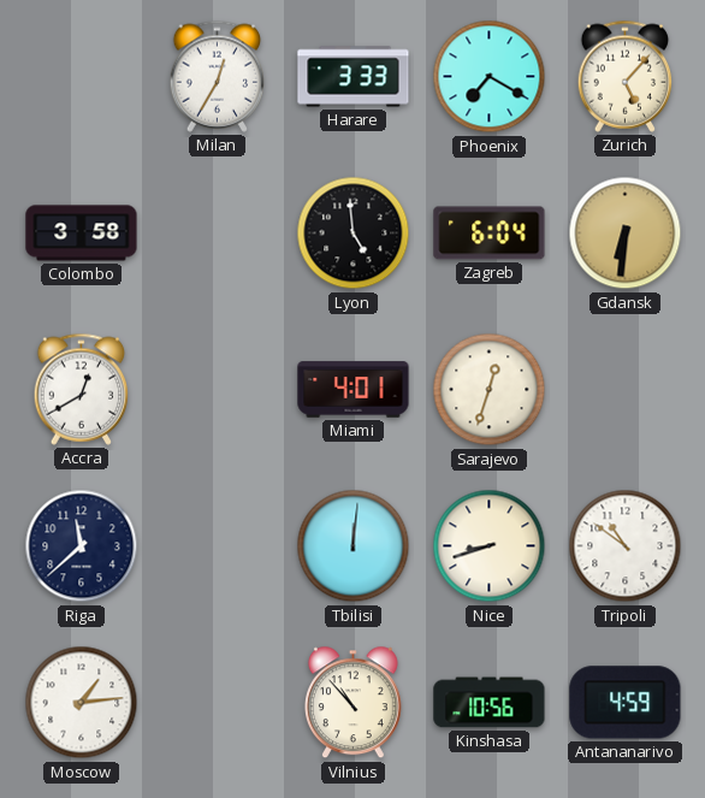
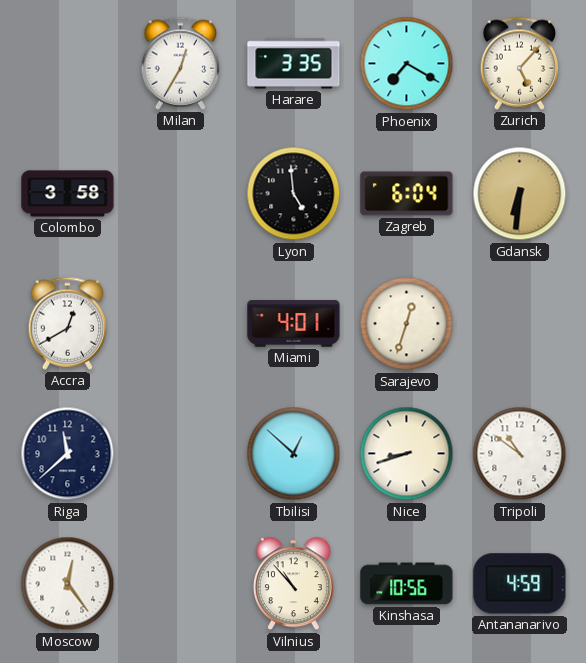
Harare: 3:33 -> 3:35
Tbilisi: 12:01 -> 12:52
Moscow: 1:14 -> 12:24
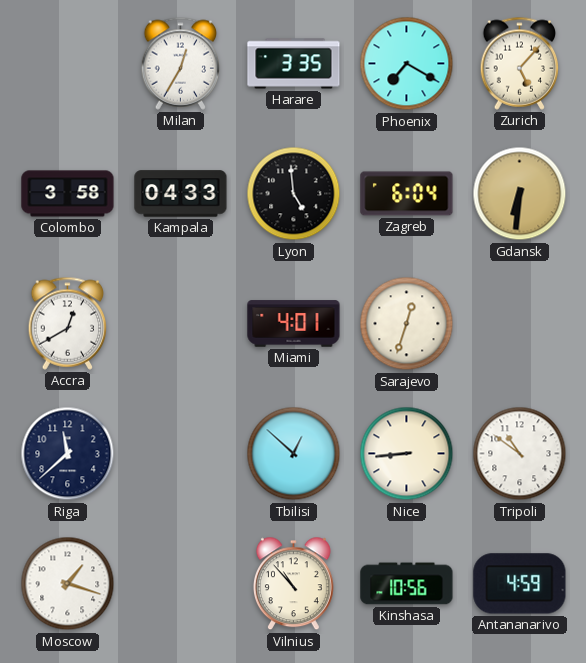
Kampala: none -> 04:33
Nice: 8:42 -> 8:44
Moscow: 12:24 -> 1:18
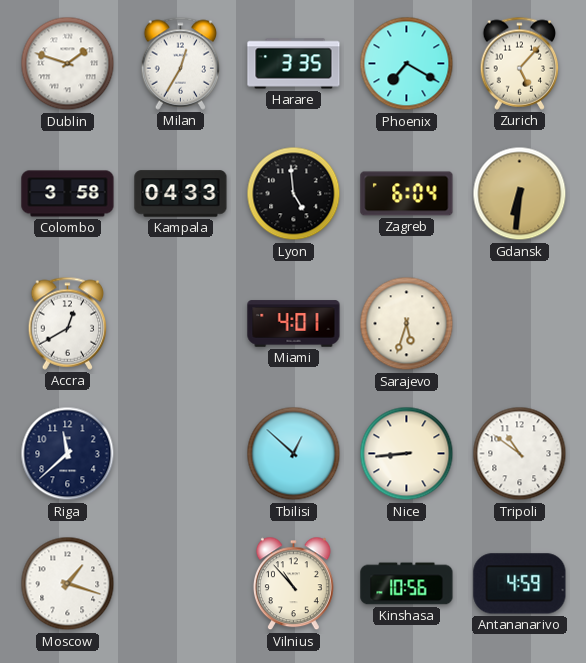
Dublin: none -> 1:48
Sarajevo: 12:33 -> 5:33
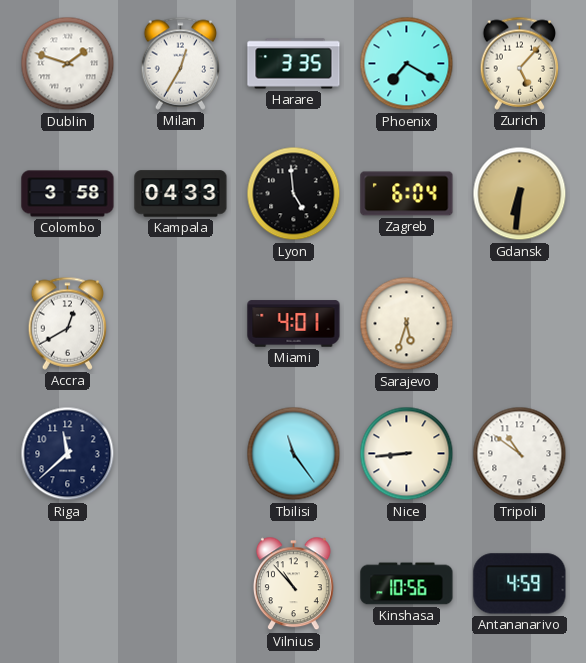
Tbilisi: 12:52 -> 11:24
Moscow: 1:18 -> none
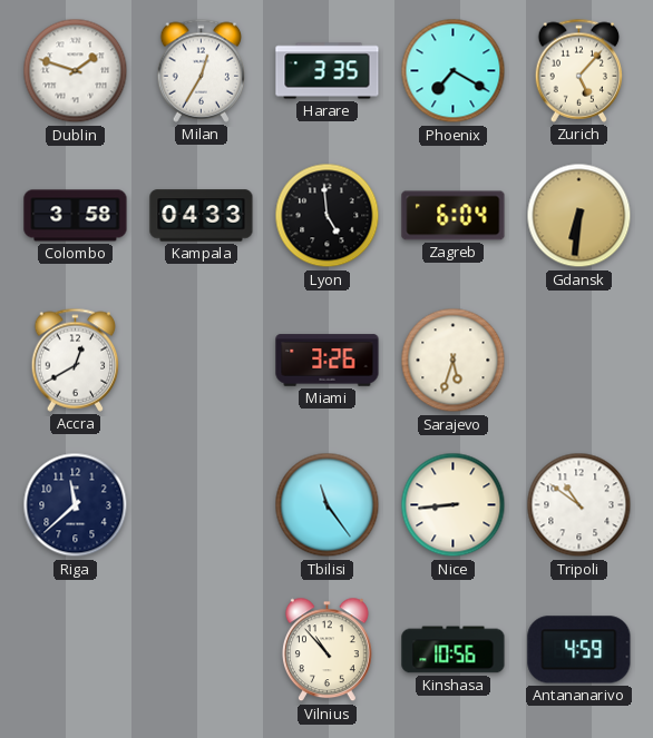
Miami: 4:01 -> 3:26
